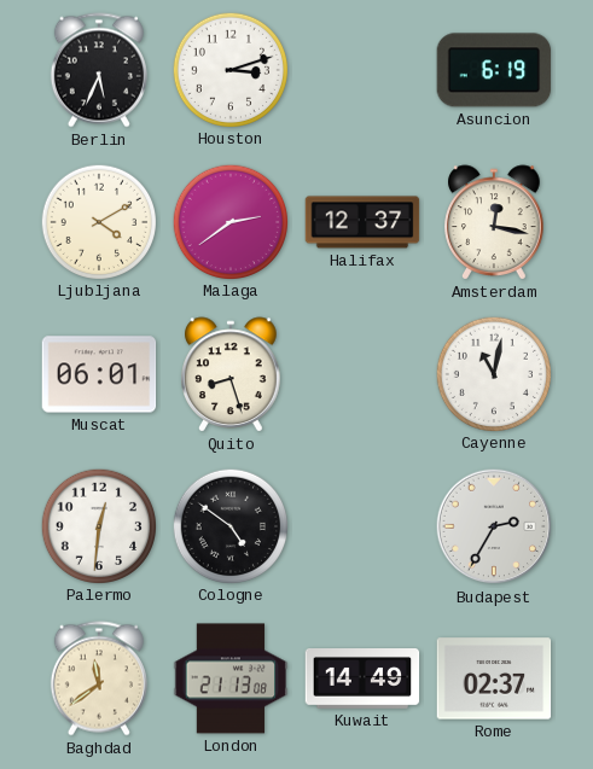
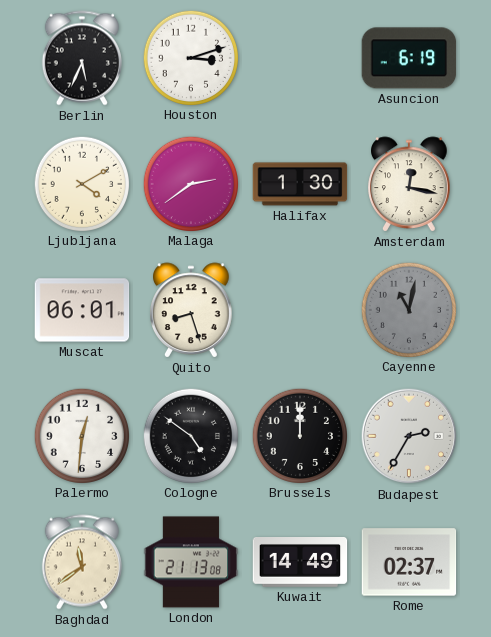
Halifax: 12:37 -> 1:30
Cayenne dial: white -> grey
Brussels: none -> 12:00
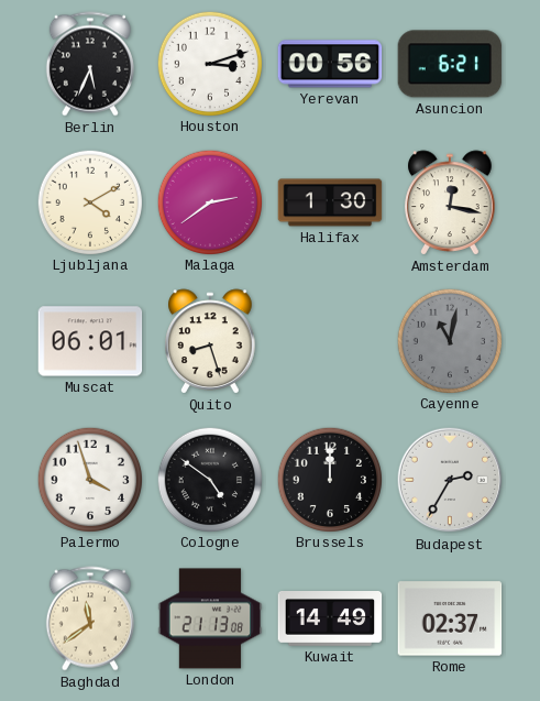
Yerevan: none -> 00:56
Asuncion: 6:19 -> 6:21
Palermo: 12:31 -> 3:57
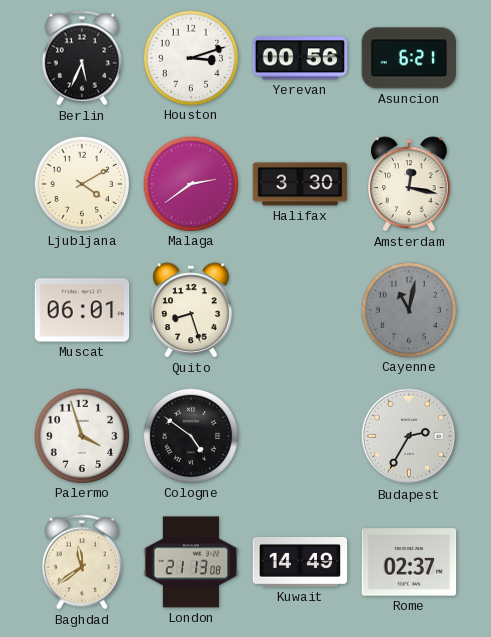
Halifax: 1:30 -> 3:30
Brussels: 12:00 -> none
